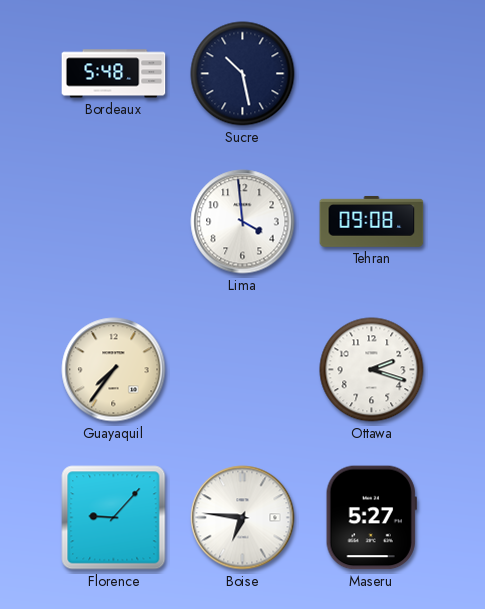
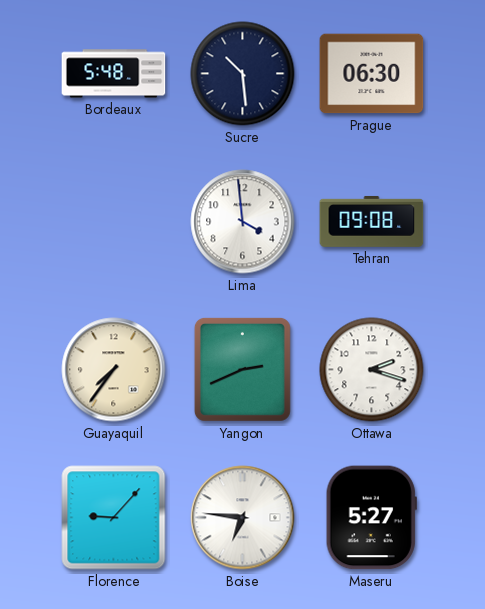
Sucre: 10:28 -> 10:29
Prague: none -> 06:30
Yangon: none -> 2:41
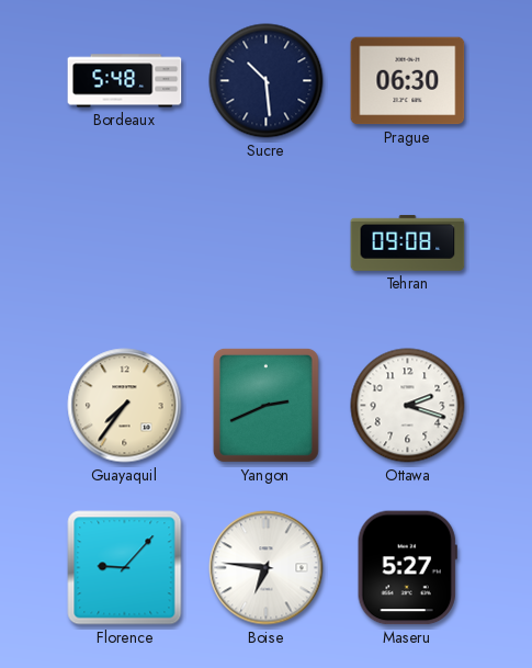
Lima: 3:59 -> none
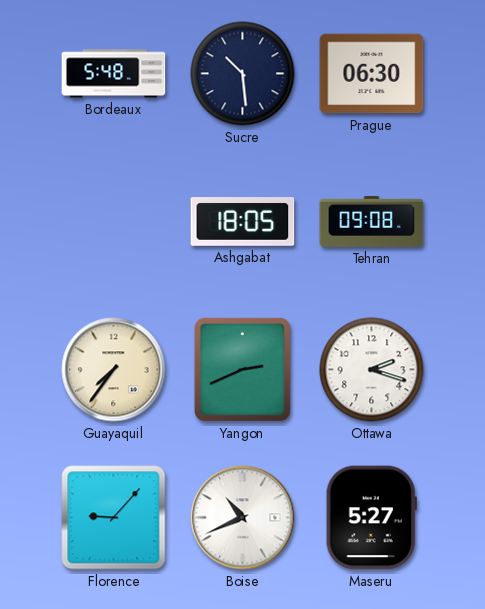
Ashgabat: none -> 18:05
Boise: 6:46 -> 10:41
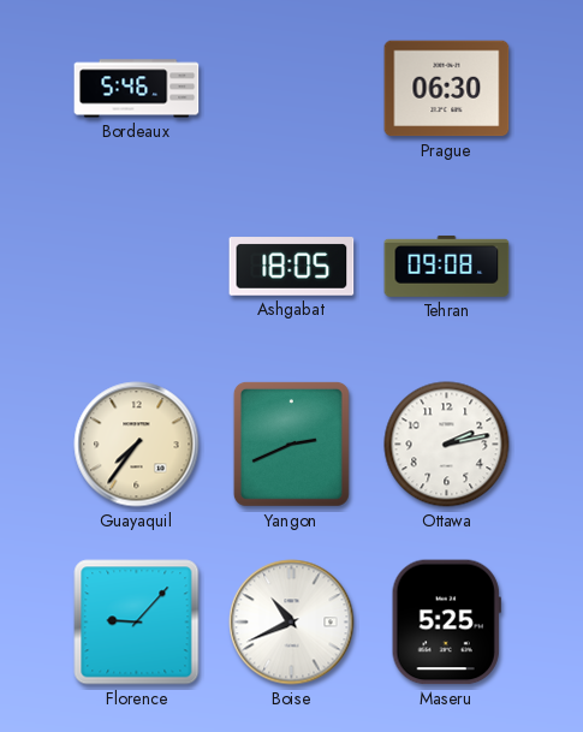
Bordeaux: 5:48 -> 5:46
Sucre: 10:29 -> none
Ottawa: 2:18 -> 2:13
Maseru: 5:27 -> 5:25
